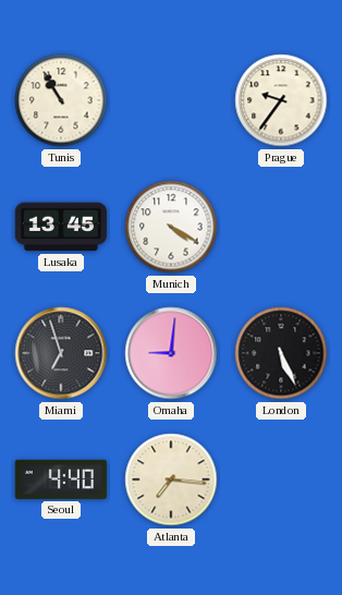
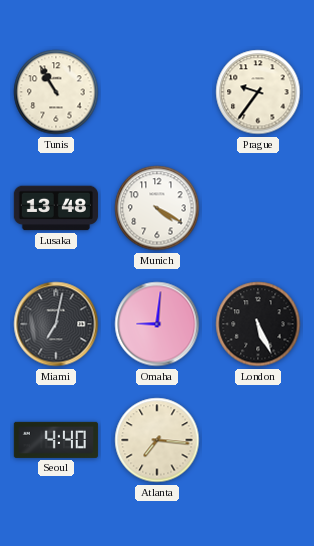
Lusaka: 13:45 -> 13:48
Miami: 6:57 -> 7:02
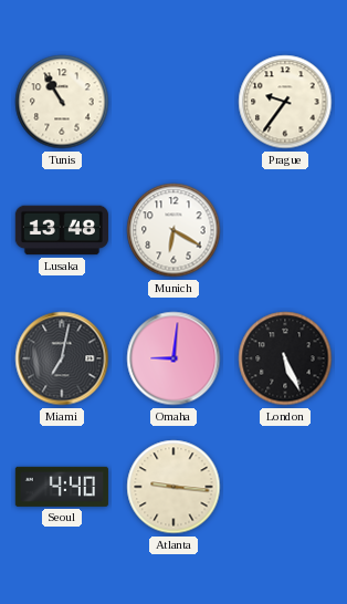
Munich: 4:20 -> 6:20
Atlanta: 7:16 -> 9:16
